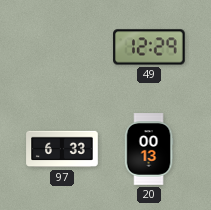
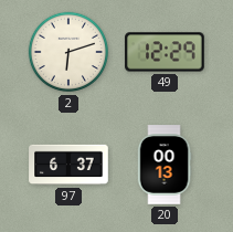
2: none -> 6:12
97: 6:33 -> 6:37
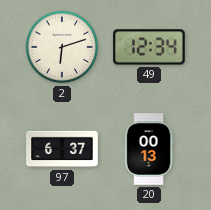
49: 12:29 -> 12:34
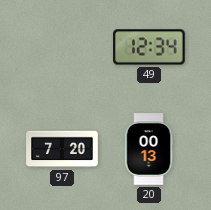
2: 6:12 -> none
97: 6:37 -> 7:20
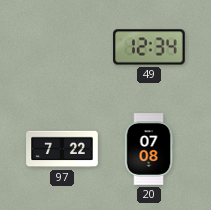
97: 7:20 -> 7:22
20: 00:13 -> 07:08
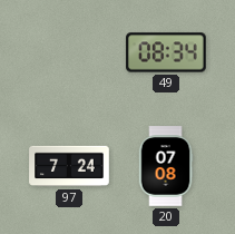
49: 12:34 -> 08:34
97: 7:22 -> 7:24
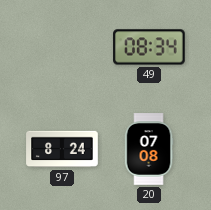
97: 7:24 -> 8:24
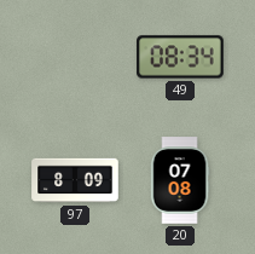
97: 8:24 -> 8:09
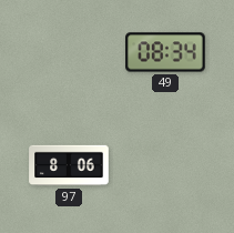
97: 8:09 -> 8:06
20: 07:08 -> none
